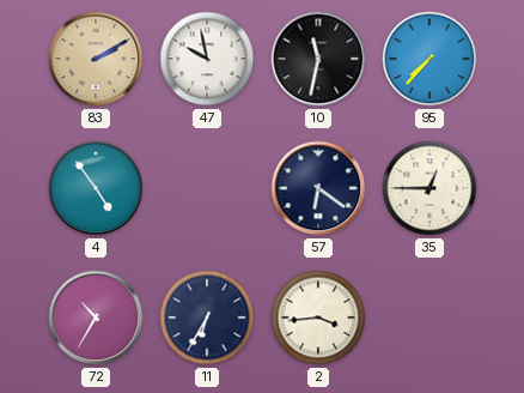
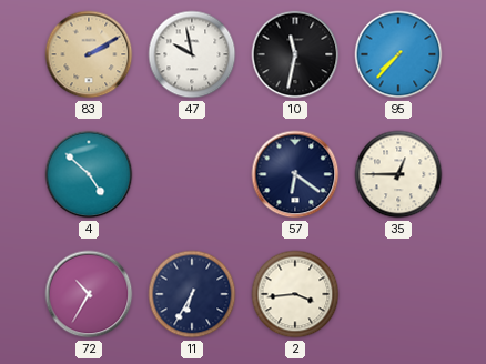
4: 4:54 -> 4:52
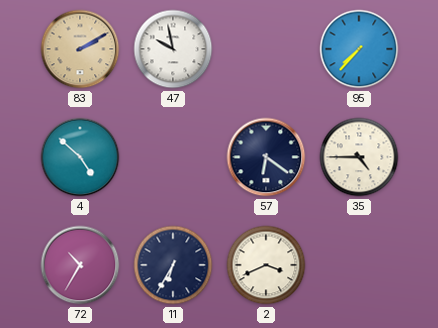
10: 11:32 -> none
35: 12:45 -> 4:45
2: 3:44 -> 3:41
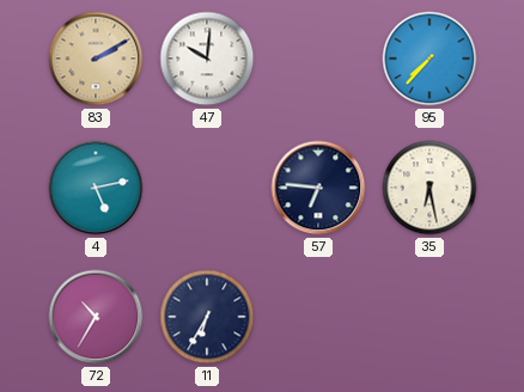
47: 9:58 -> 10:01
4: 4:52 -> 5:13
57: 6:21 -> 6:46
35: 4:45 -> 6:28
2: 3:41 -> none
